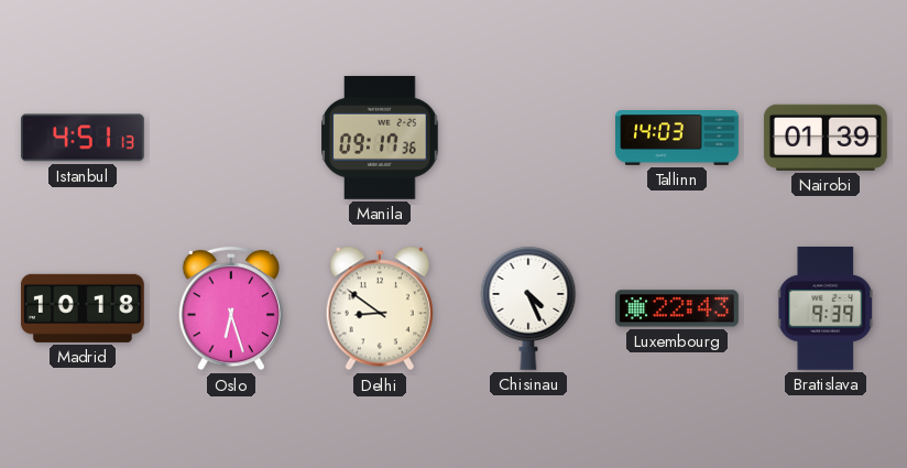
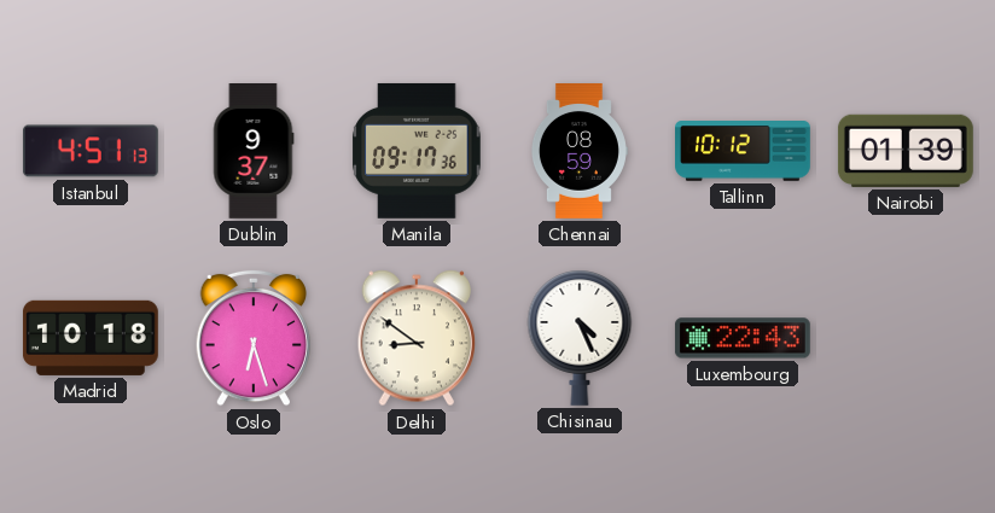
Dublin: none -> 9:37
Chennai: none -> 08:59
Tallinn: 14:03 -> 10:12
Bratislava: 9:39 -> none
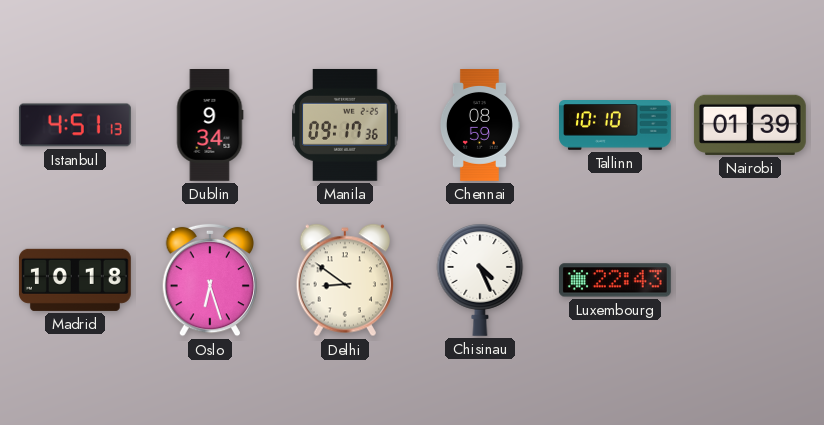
Dublin: 9:37 -> 9:34
Tallinn: 10:12 -> 10:10
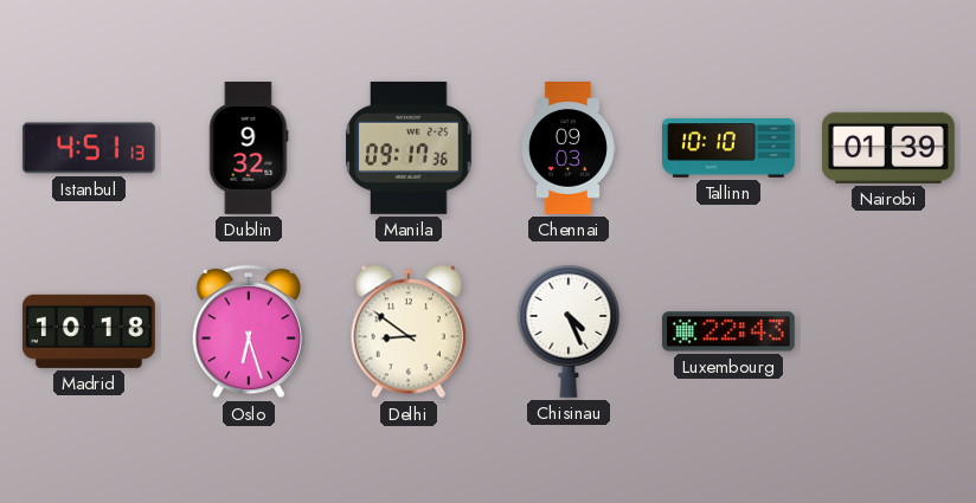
Dublin: 9:34 -> 9:32
Chennai: 08:59 -> 09:03
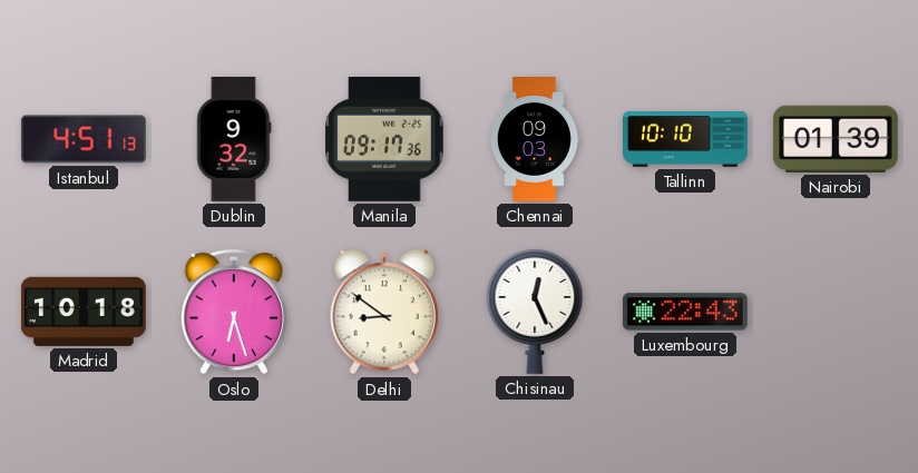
Chisinau: 4:26 -> 12:26
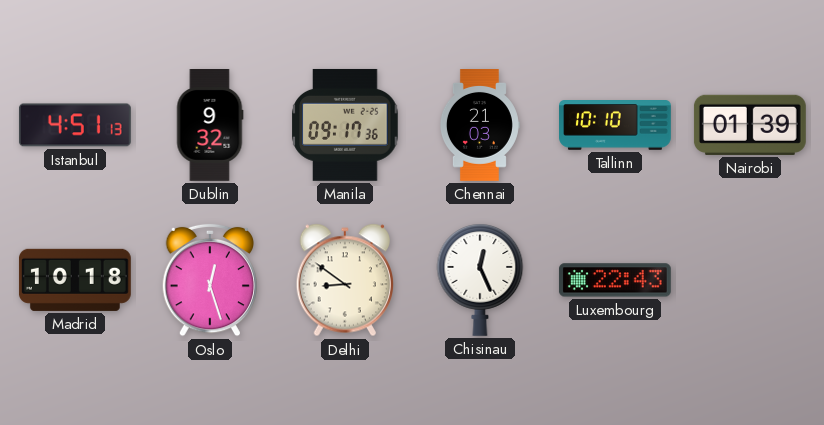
Chennai: 09:03 -> 21:03
Oslo: 6:27 -> 12:27
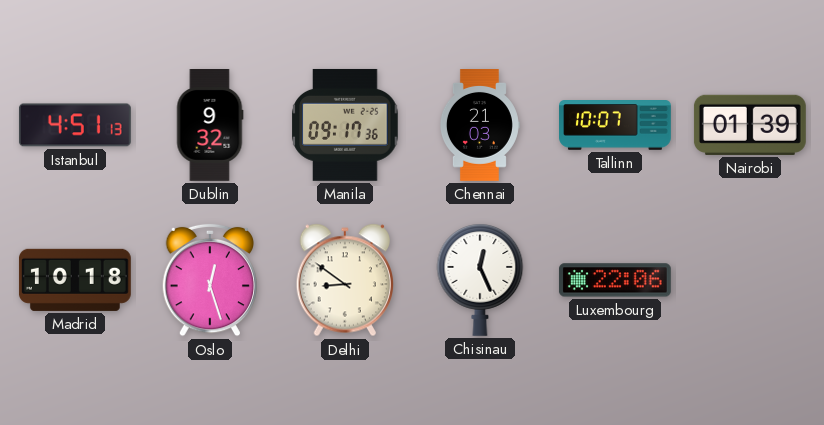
Tallinn: 10:10 -> 10:07
Luxembourg: 22:43 -> 22:06
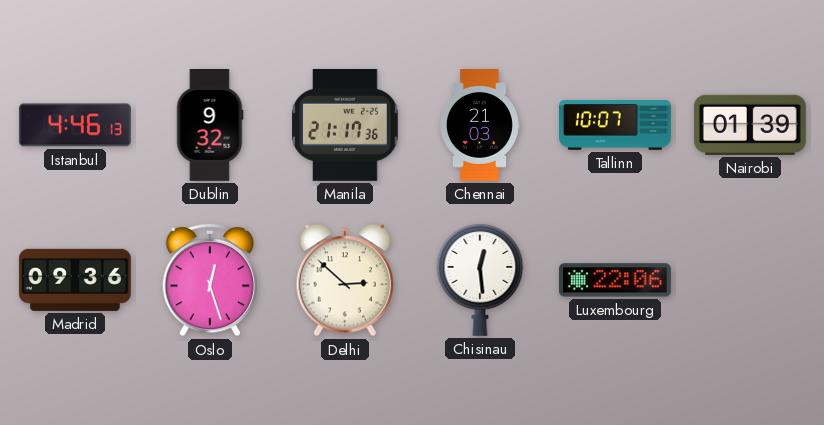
Istanbul: 4:51 -> 4:46
Manila: 09:17 -> 21:17
Madrid: 10:18 -> 09:36
Delhi: 8:51 -> 2:52
Chisinau: 12:26 -> 12:29
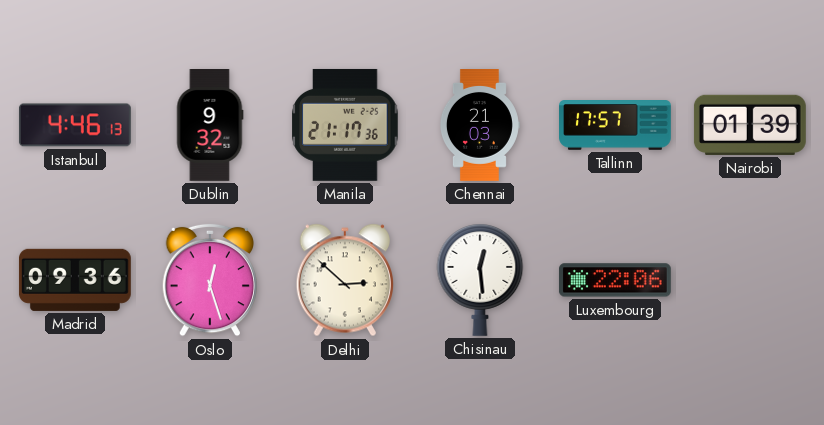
Tallinn: 10:07 -> 17:57
